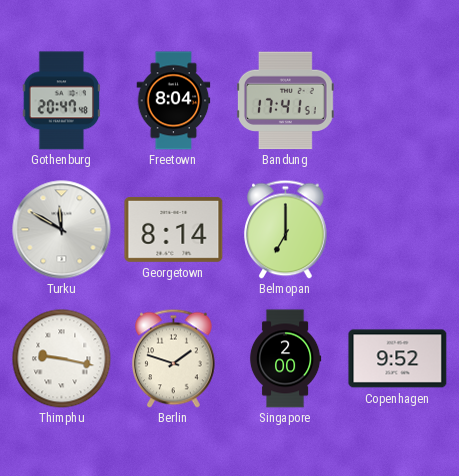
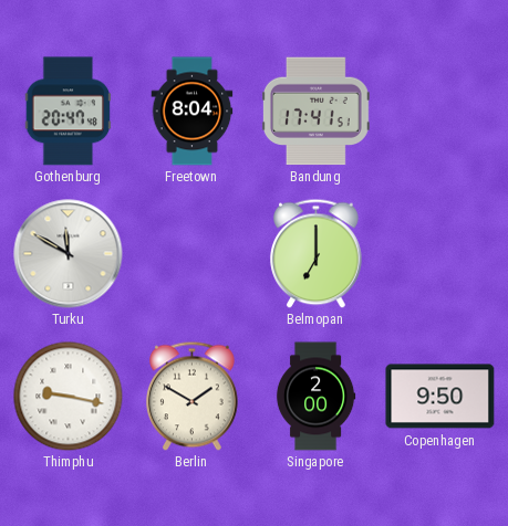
Georgetown: 8:14 -> none
Berlin: 1:48 -> 1:50
Copenhagen: 9:52 -> 9:50
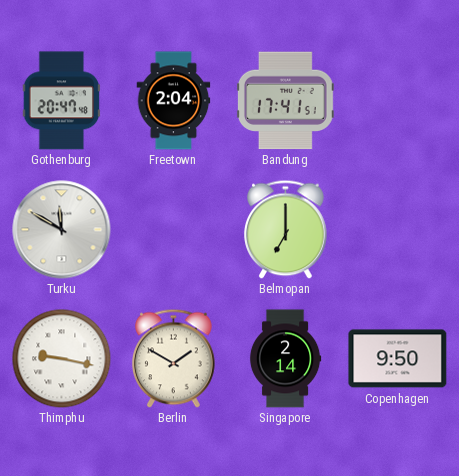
Freetown: 8:04 -> 2:04
Singapore: 2:00 -> 2:14
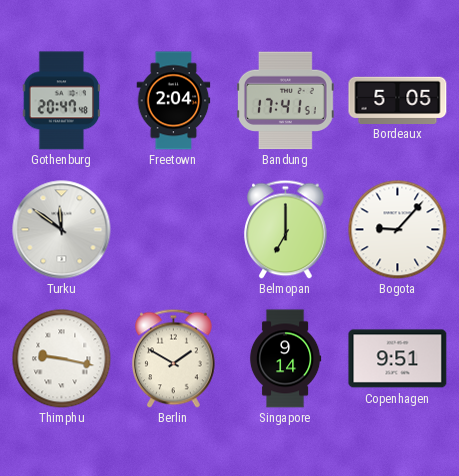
Bordeaux: none -> 5:05
Turku: 11:50 -> 11:51
Bogota: none -> 9:07
Singapore: 2:14 -> 9:14
Copenhagen: 9:50 -> 9:51
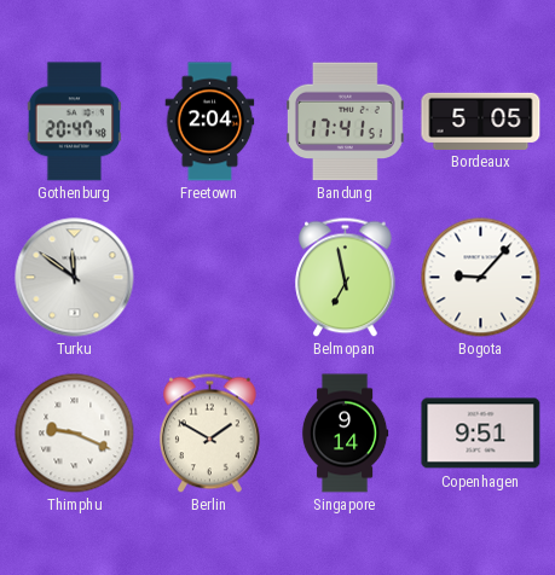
Belmopan: 7:00 -> 6:58
Thimphu: 9:17 -> 9:19
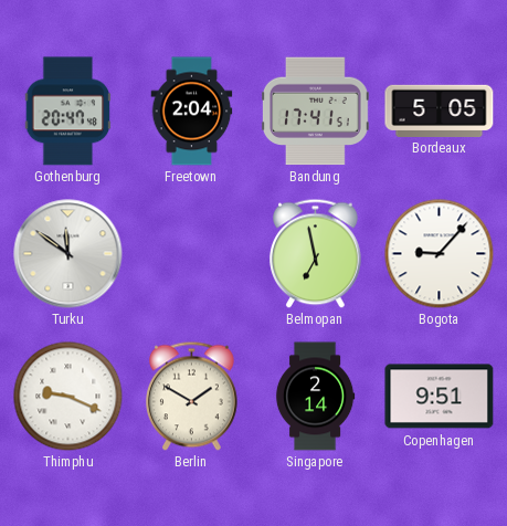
Singapore: 9:14 -> 2:14
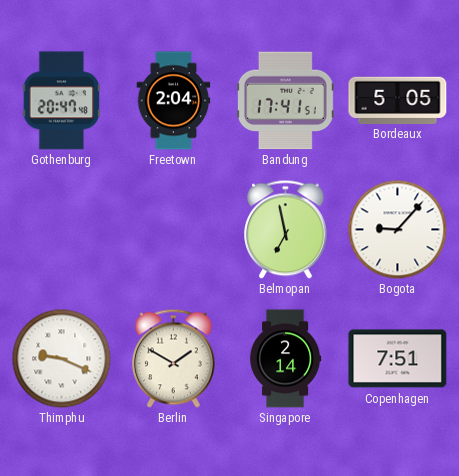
Turku: 11:51 -> none
Copenhagen: 9:51 -> 7:51
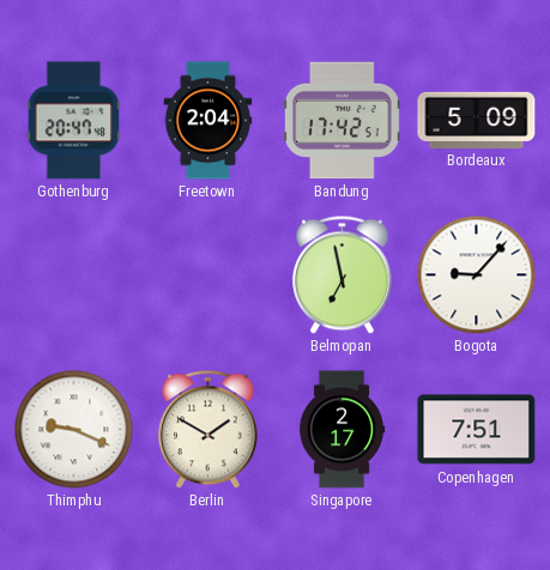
Bandung: 17:41 -> 17:42
Bordeaux: 5:05 -> 5:09
Singapore: 2:14 -> 2:17
